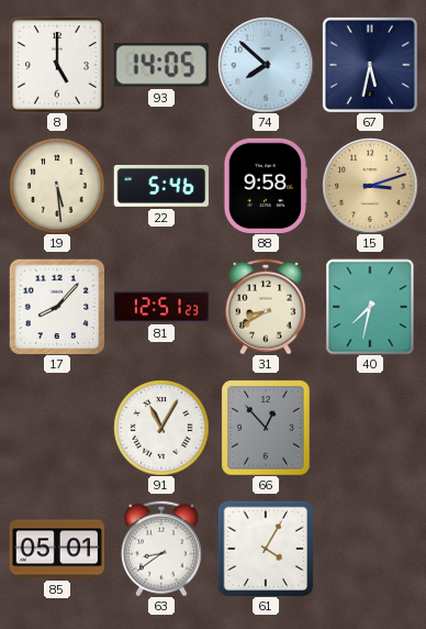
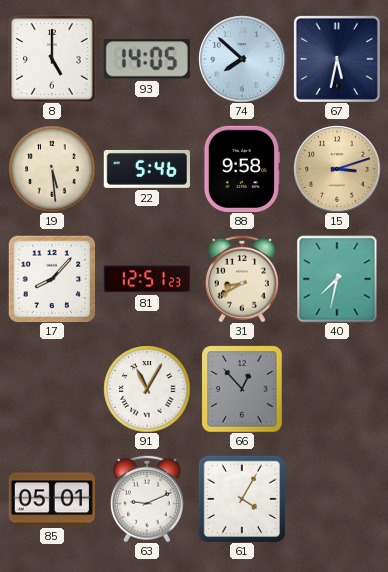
63: 8:39 -> 9:11
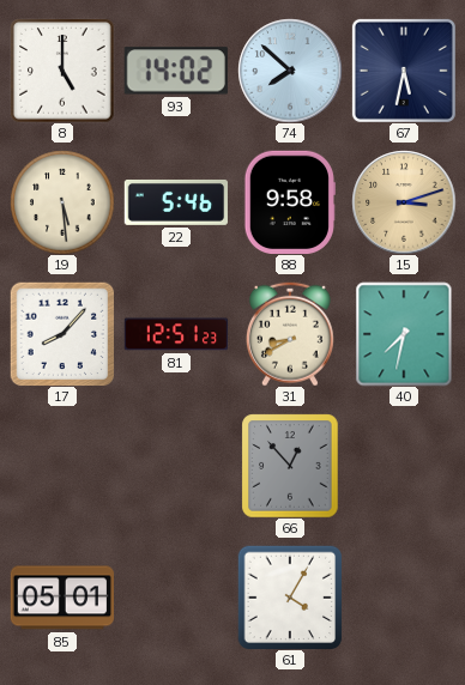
93: 14:05 -> 14:02
91: 11:05 -> none
63: 9:11 -> none
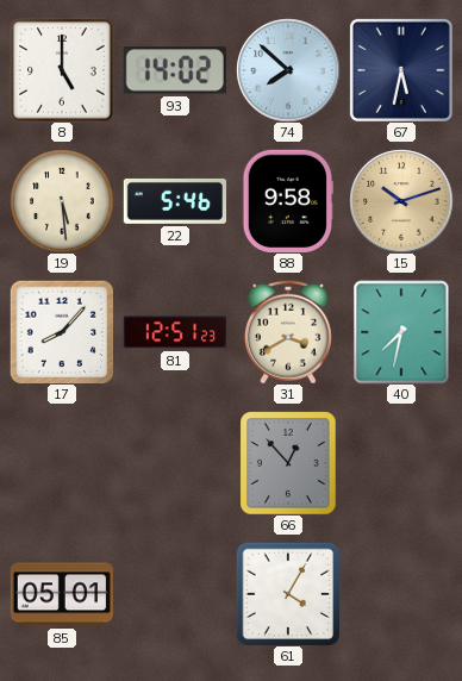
15: 3:12 -> 10:12
31: 8:40 -> 3:40
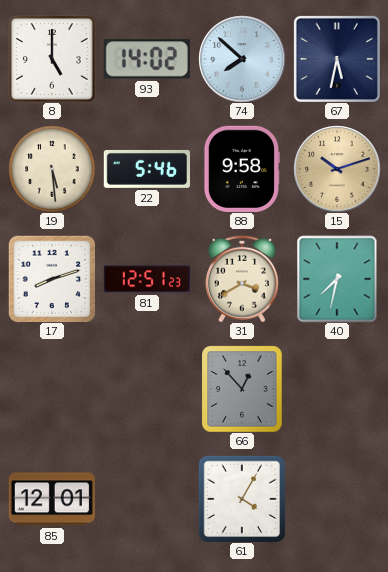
17: 8:07 -> 8:12
85: 05:01 -> 12:01
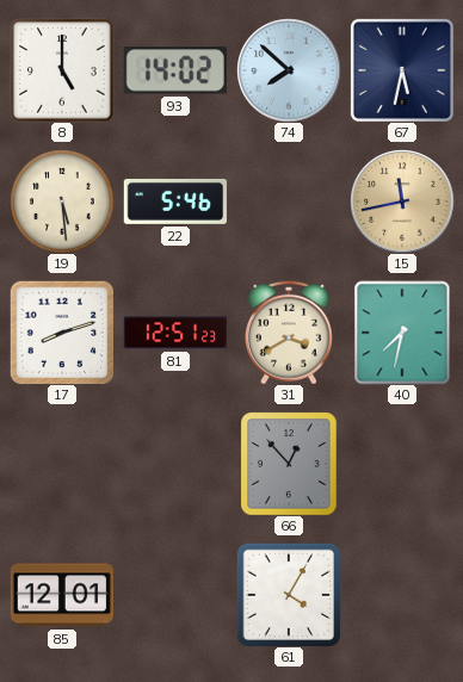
88: 9:58 -> none
15: 10:12 -> 11:43
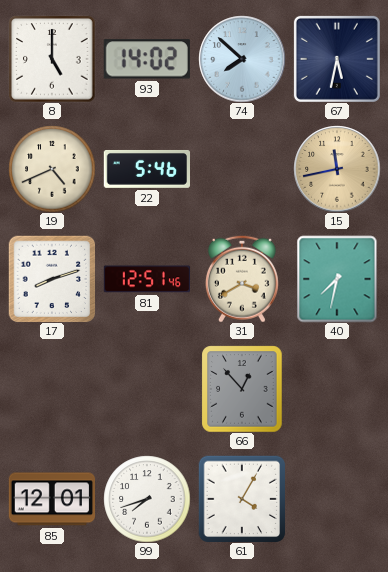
19: 5:29 -> 4:41
81: 12:51:23 -> 12:51:46
99: none -> 7:42
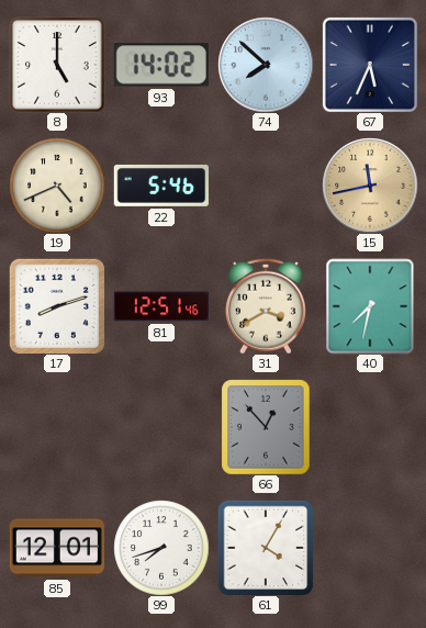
67: 5:32 -> 5:34
